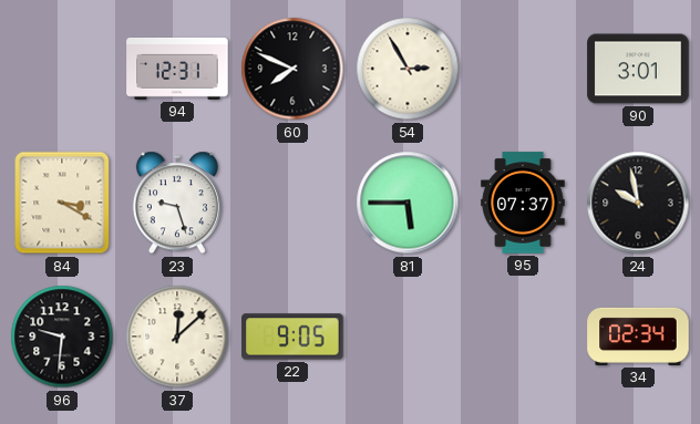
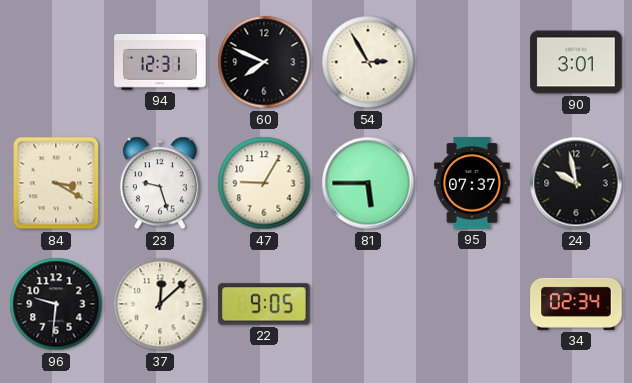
47: none -> 9:05
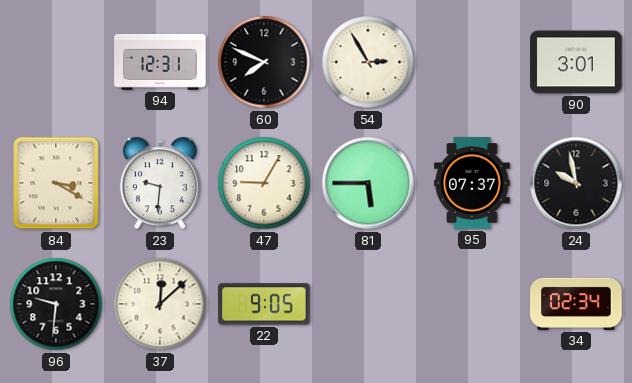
23: 9:27 -> 9:31
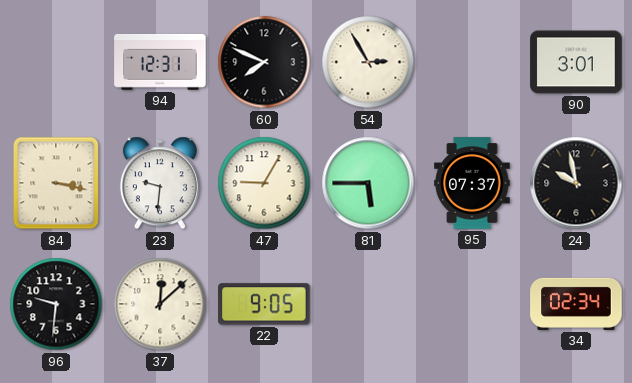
84: 3:20 -> 3:17
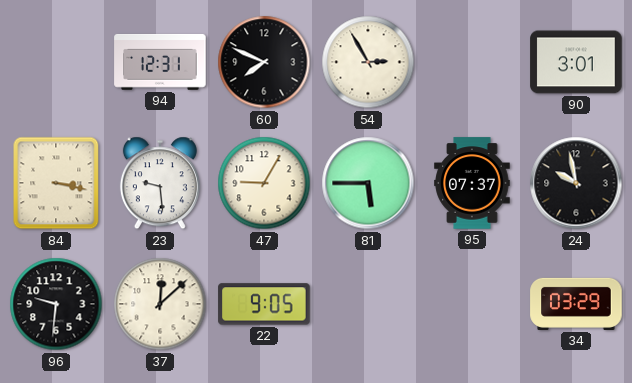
23: 9:31 -> 9:29
34: 02:34 -> 03:29
